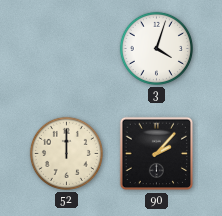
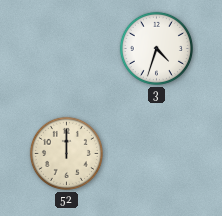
3: 4:03 -> 4:33
90: 2:07 -> none
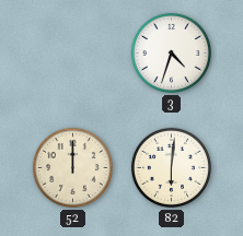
82: none -> 6:01
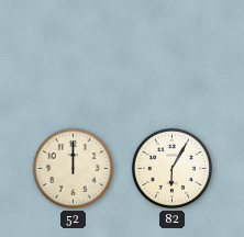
3: 4:33 -> none
82: 6:01 -> 6:05
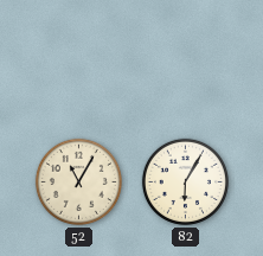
52: 12:00 -> 11:05
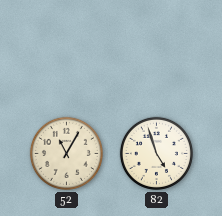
82: 6:05 -> 4:57
